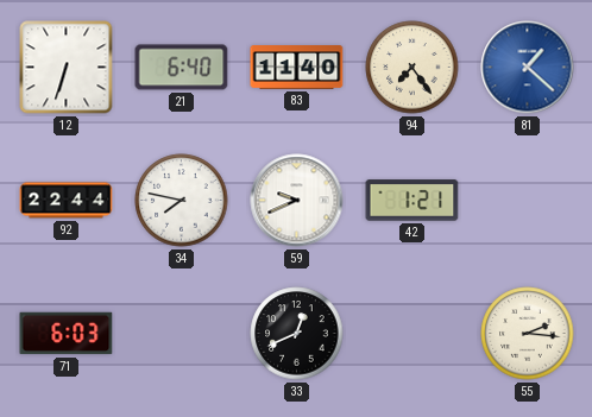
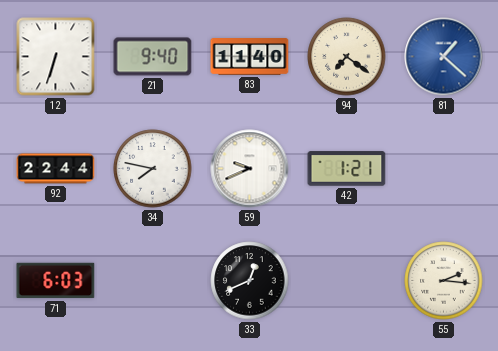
21: 6:40 -> 9:40
94: 7:24 -> 7:21
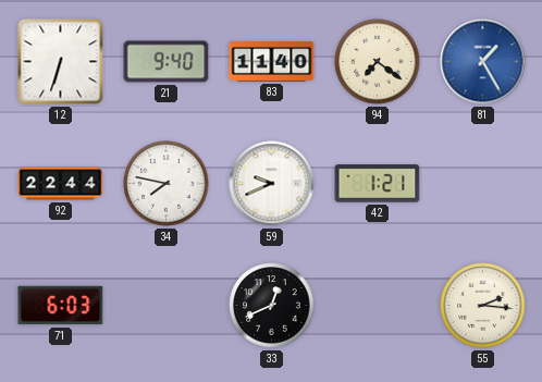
81: 1:22 -> 1:25
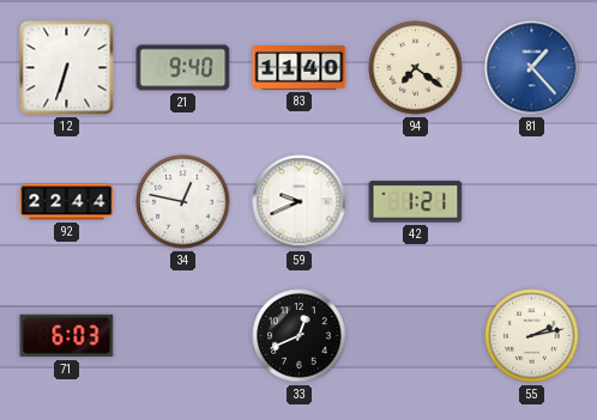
81: 1:25 -> 1:23
34: 7:47 -> 12:47
55: 2:16 -> 2:13
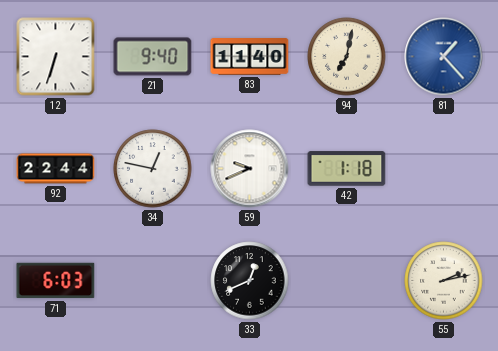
94: 7:21 -> 7:02
42: 1:21 -> 1:18
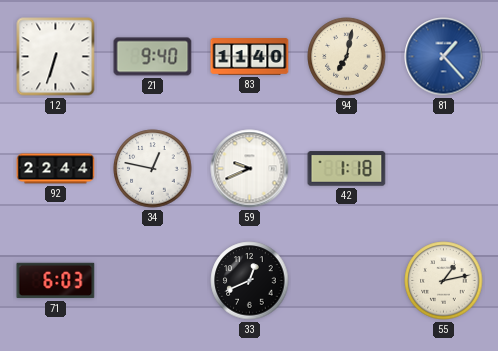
55: 2:13 -> 1:13
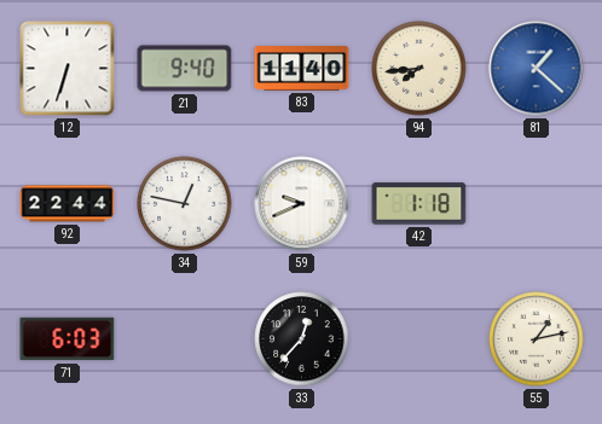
94: 7:02 -> 7:44
81: 1:23 -> 1:22
33: 12:41 -> 12:37
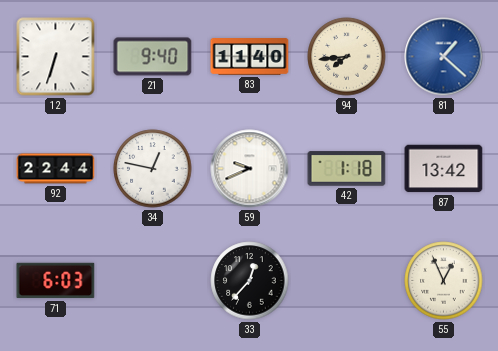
87: none -> 13:42
55: 1:13 -> 12:56
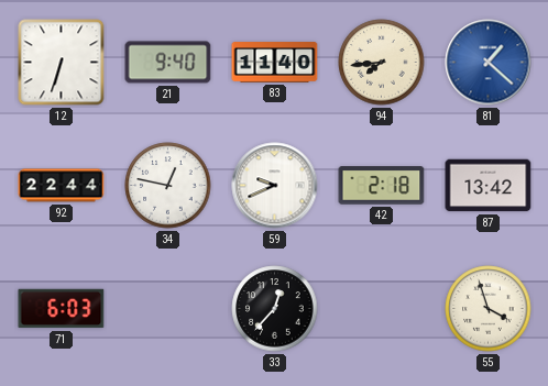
42: 1:18 -> 2:18
55: 12:56 -> 3:57
